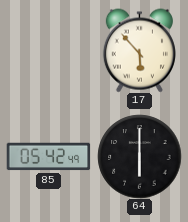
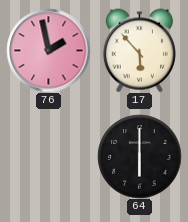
76: none -> 1:58
85: 05:42 -> none
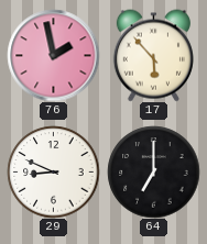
29: none -> 8:49
64: 6:00 -> 7:00
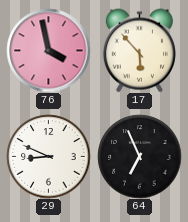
76: 1:58 -> 3:58
64: 7:00 -> 6:56
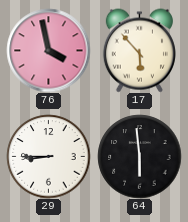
29: 8:49 -> 8:45
64: 6:56 -> 5:59
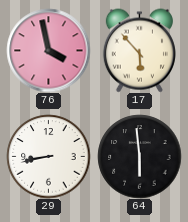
29: 8:45 -> 8:43
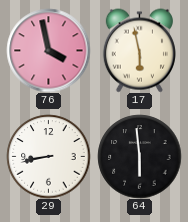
17: 5:53 -> 5:58
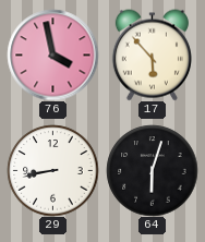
17: 5:58 -> 5:53
64: 5:59 -> 6:03
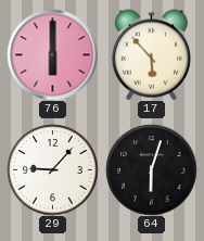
76: 3:58 -> 6:00
29: 8:43 -> 9:07
